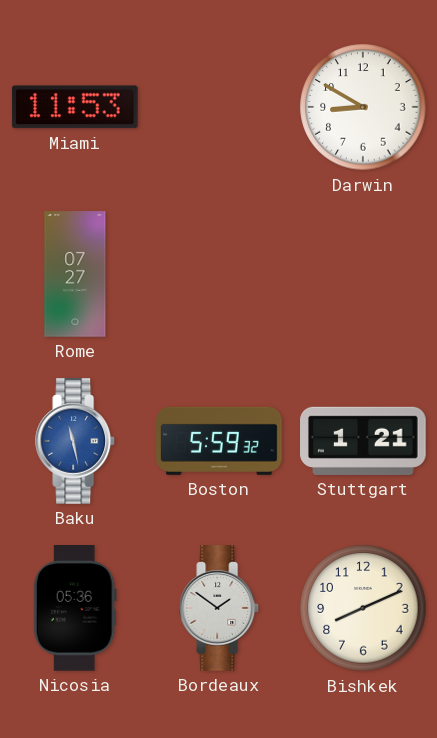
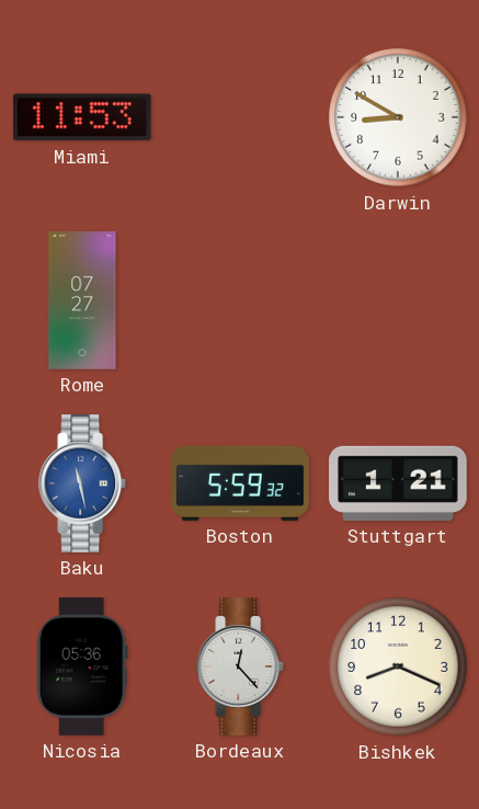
Bordeaux: 1:51 -> 12:23
Bishkek: 8:11 -> 8:19
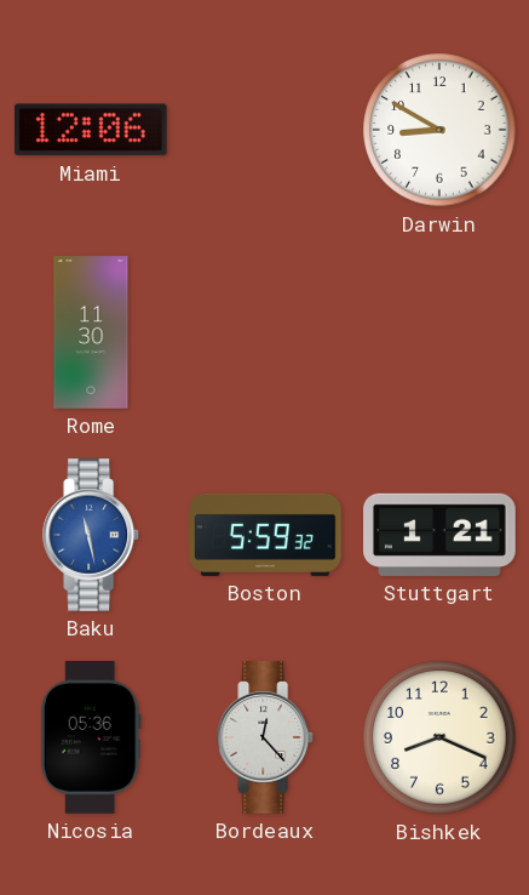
Miami: 11:53 -> 12:06
Rome: 07:27 -> 11:30
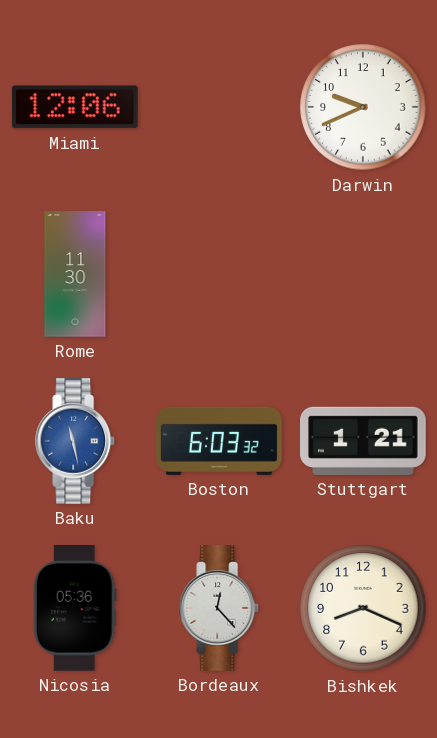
Darwin: 8:50 -> 9:41
Boston: 5:59 -> 6:03
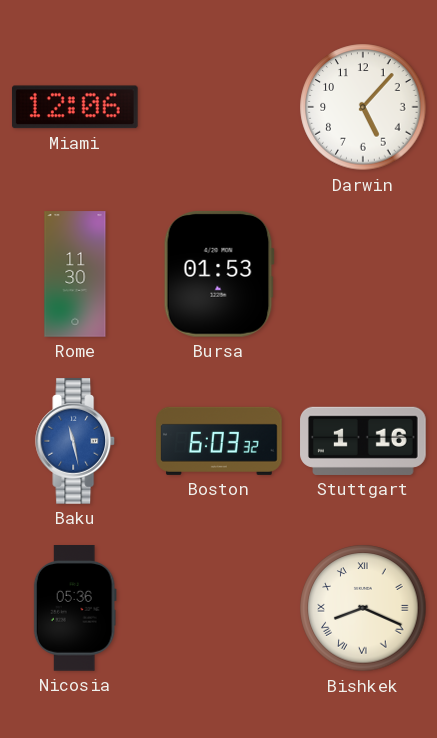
Darwin: 9:41 -> 5:07
Bursa: none -> 01:53
Stuttgart: 1:21 -> 1:16
Bordeaux: 12:23 -> none
Bishkek numerals: Arabic -> Roman
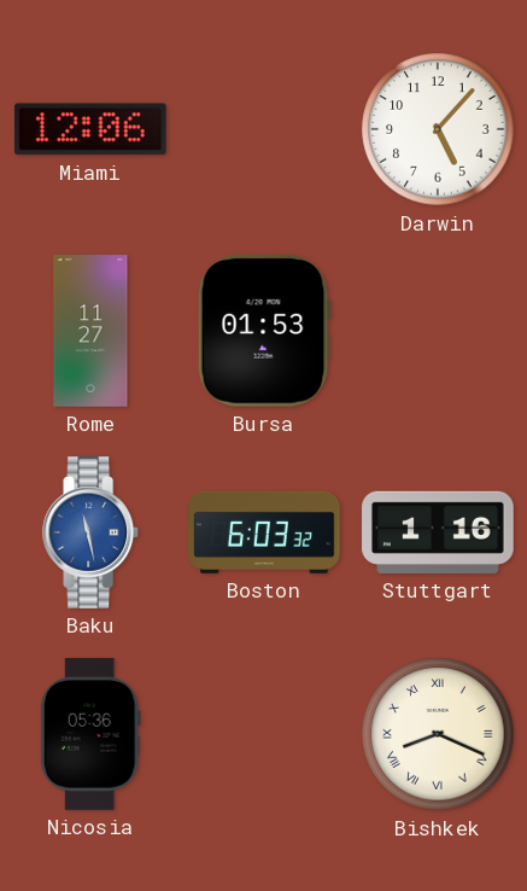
Rome: 11:30 -> 11:27
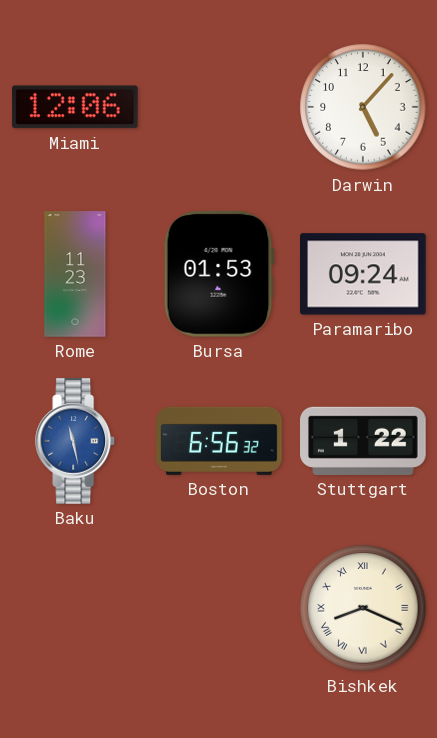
Rome: 11:27 -> 11:23
Paramaribo: none -> 09:24
Boston: 6:03 -> 6:56
Stuttgart: 1:16 -> 1:22
Nicosia: 05:36 -> none
